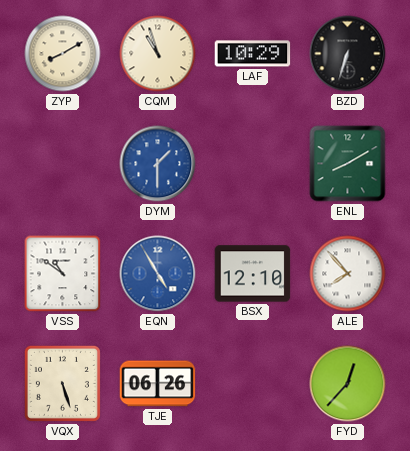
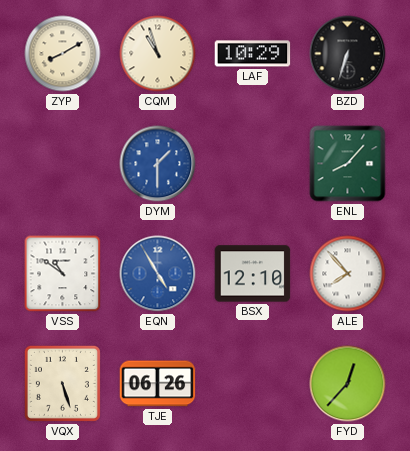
ENL: 8:10 -> 8:07
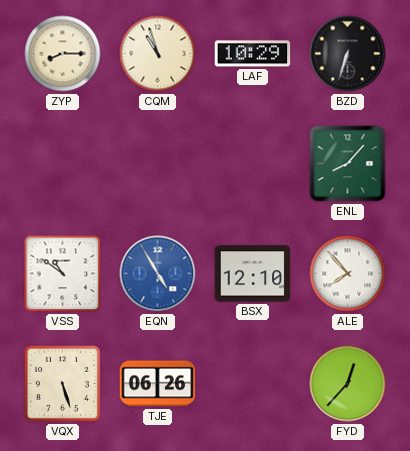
ZYP: 8:10 -> 8:15
DYM: 1:30 -> none
